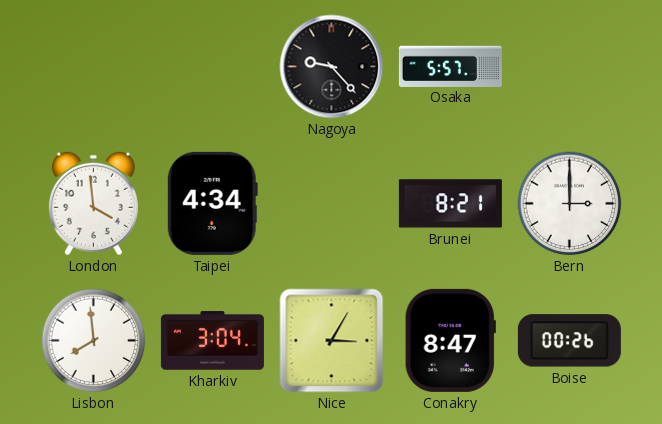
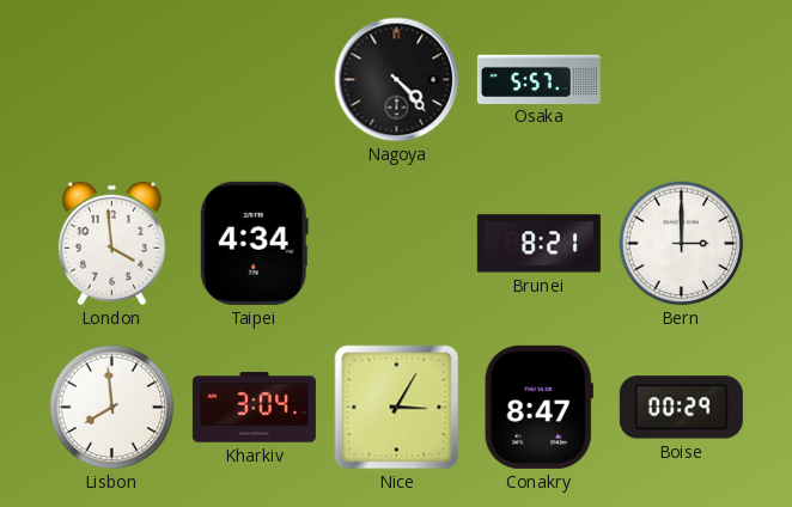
Nagoya: 9:23 -> 4:23
Boise: 00:26 -> 00:29
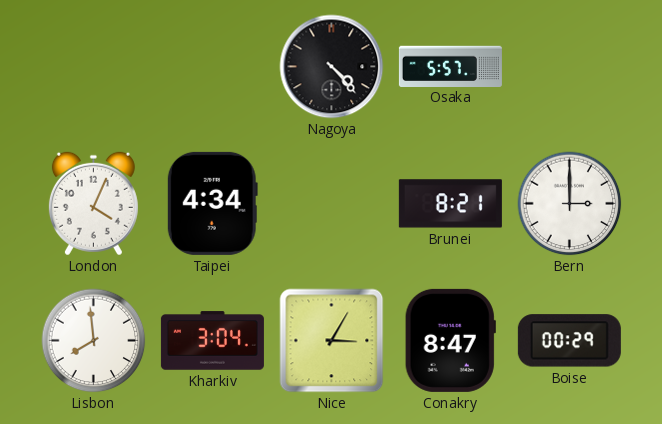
London: 3:59 -> 4:04
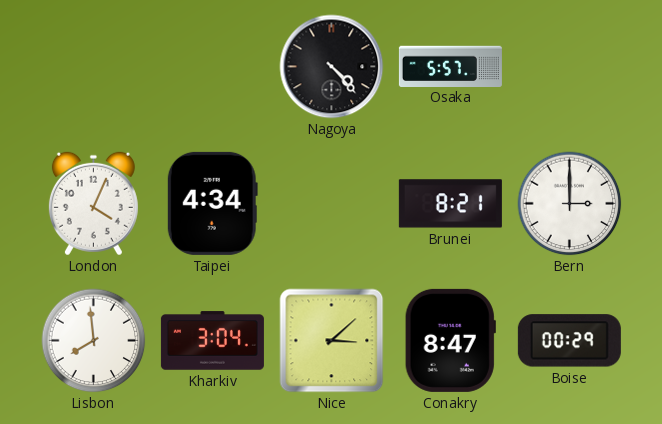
Nice: 3:05 -> 3:08
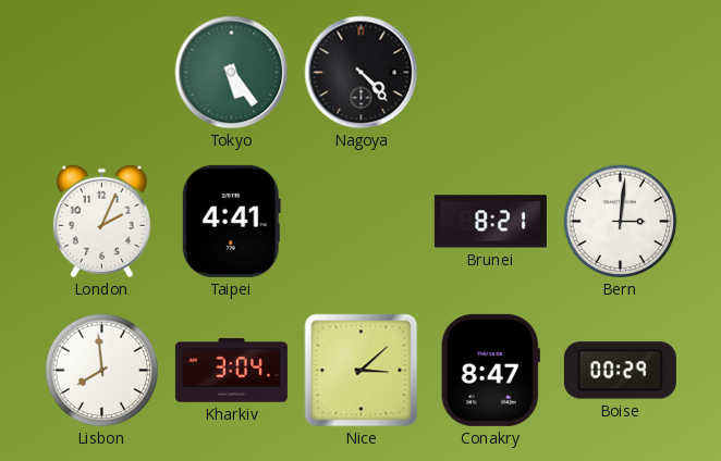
Tokyo: none -> 5:24
Osaka: 5:57 -> none
London: 4:04 -> 2:04
Taipei: 4:34 -> 4:41
Bern: 3:00 -> 3:01
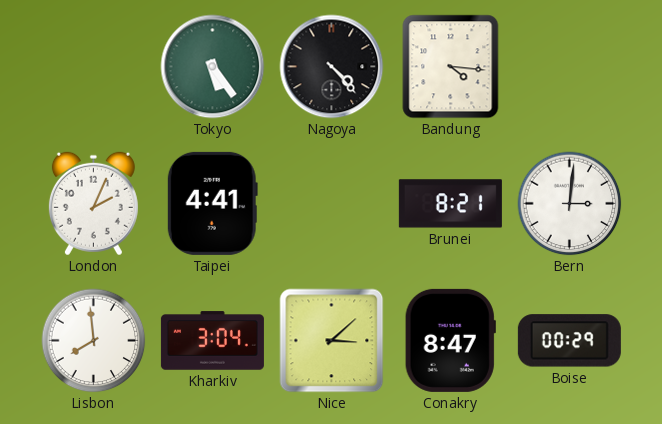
Bandung: none -> 4:16
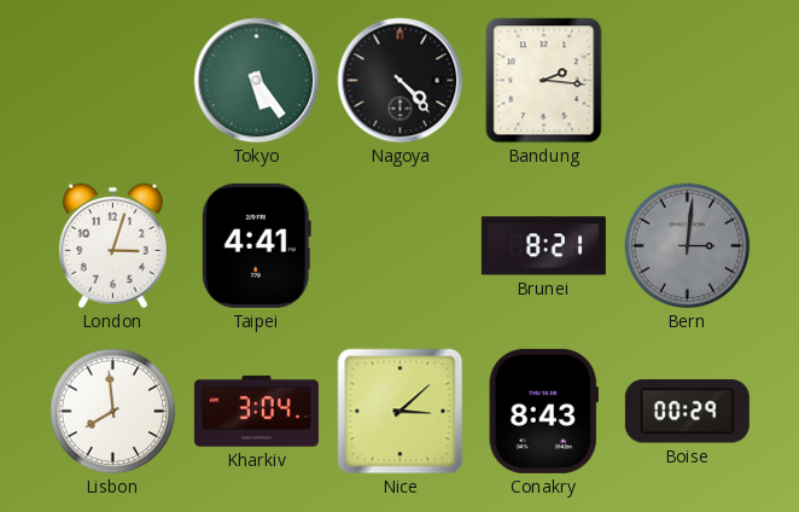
Bandung: 4:16 -> 2:16
London: 2:04 -> 3:03
Bern dial: white -> grey
Conakry: 8:47 -> 8:43
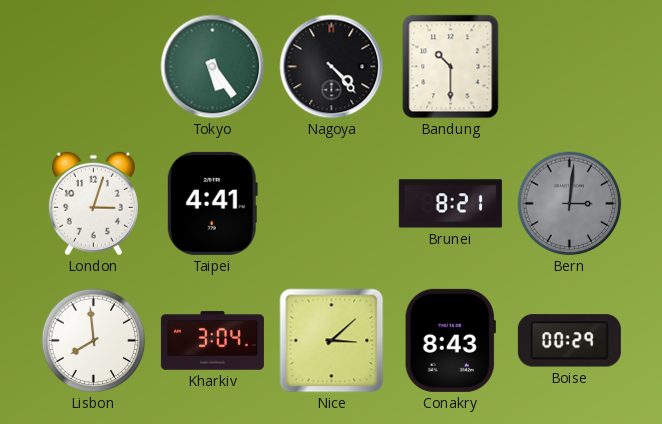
Bandung: 2:16 -> 10:30
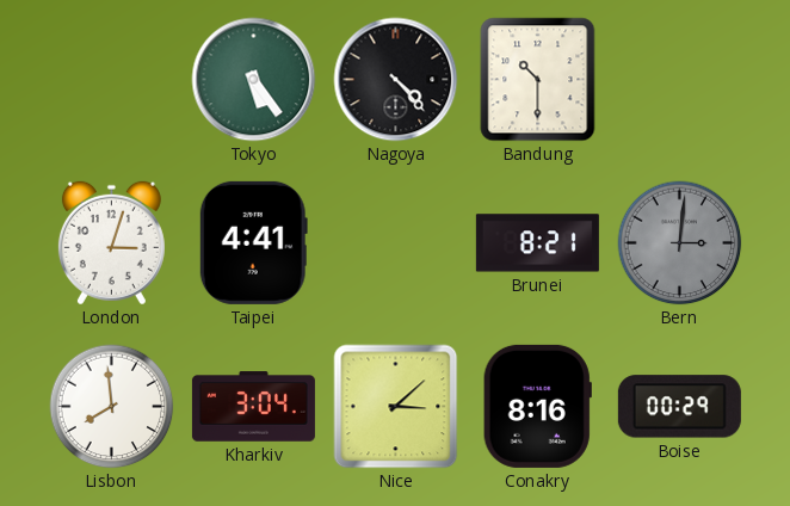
Conakry: 8:43 -> 8:16
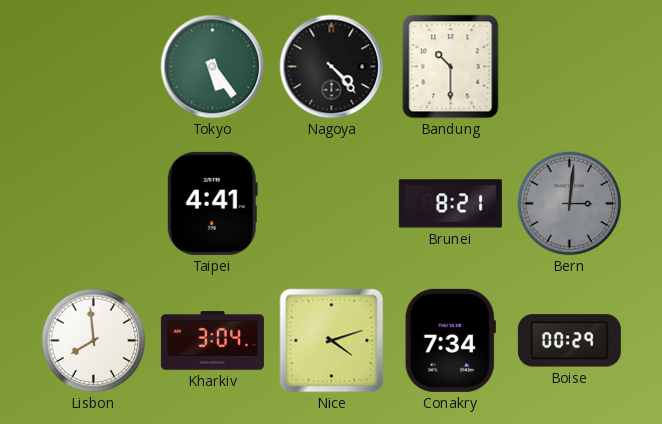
London: 3:03 -> none
Nice: 3:08 -> 4:12
Conakry: 8:16 -> 7:34
